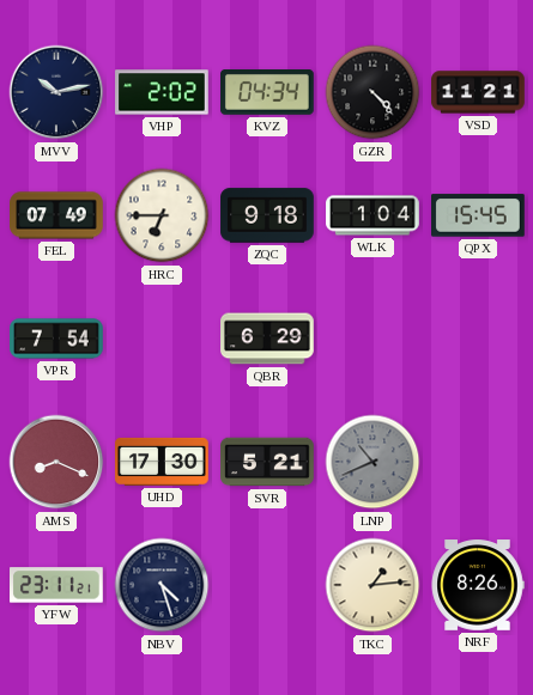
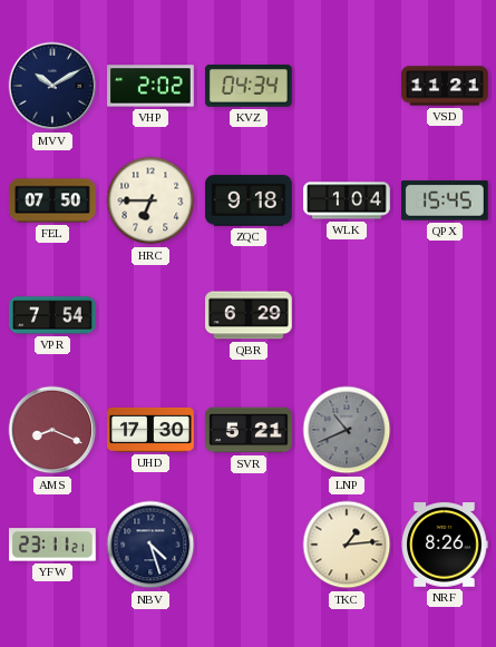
MVV: 10:13 -> 10:10
GZR: 4:23 -> none
FEL: 07:49 -> 07:50
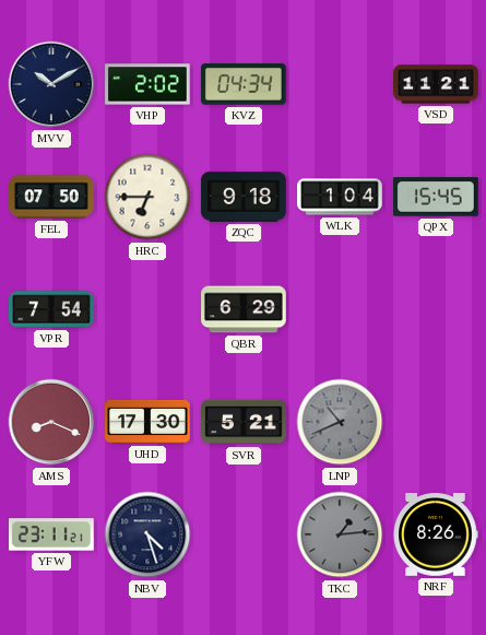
TKC dial: cream -> grey
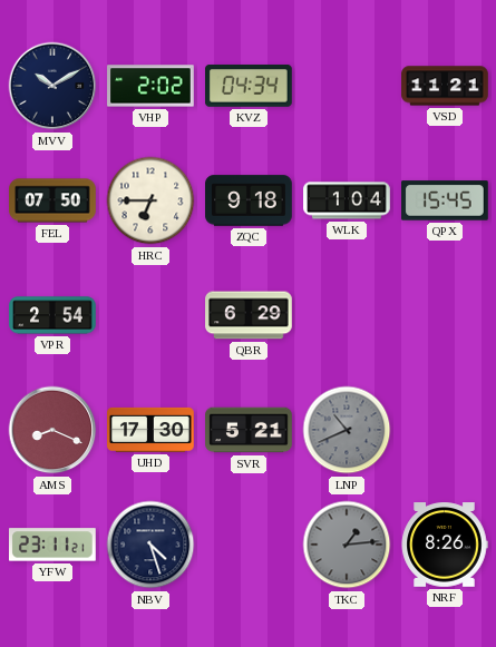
VPR: 7:54 -> 2:54
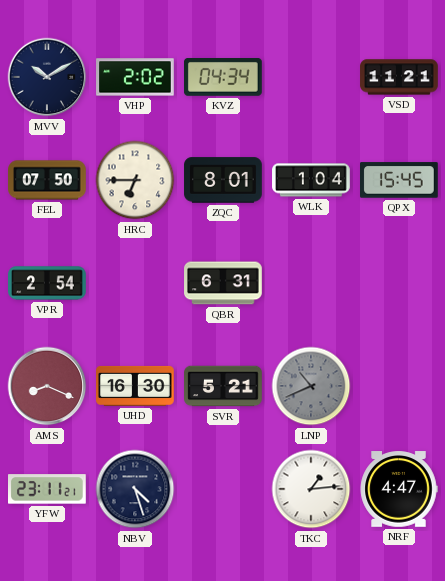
ZQC: 9:18 -> 8:01
QBR: 6:29 -> 6:31
UHD: 17:30 -> 16:30
TKC dial: grey -> white
NRF: 8:26 -> 4:47
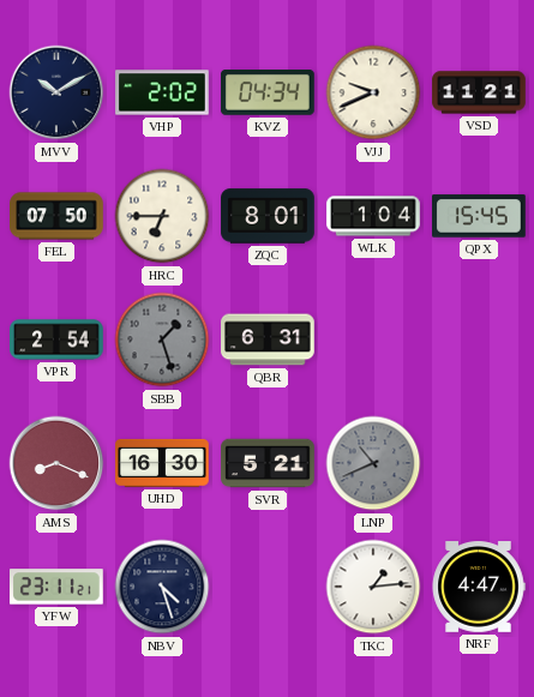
VJJ: none -> 9:41
SBB: none -> 1:27
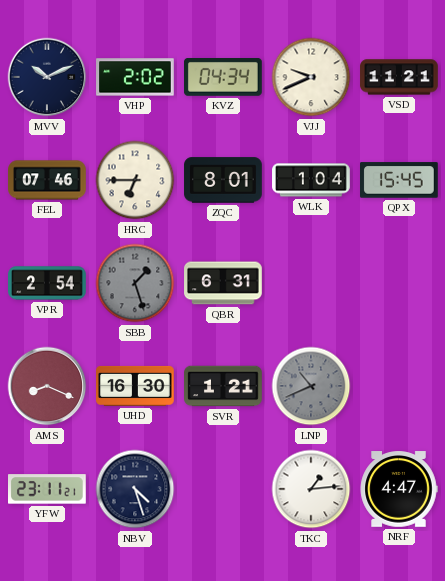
MVV: 10:10 -> 10:11
FEL: 07:50 -> 07:46
SVR: 5:21 -> 1:21
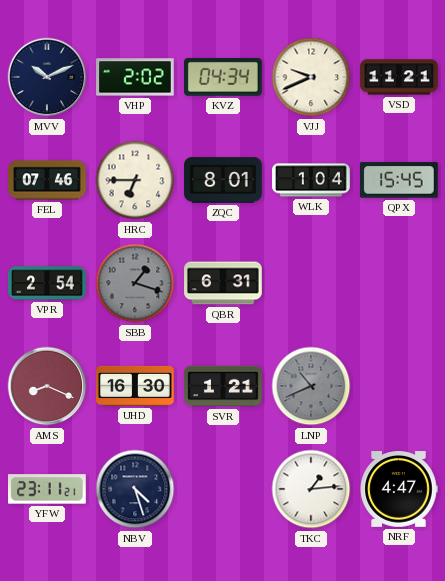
SBB: 1:27 -> 1:18
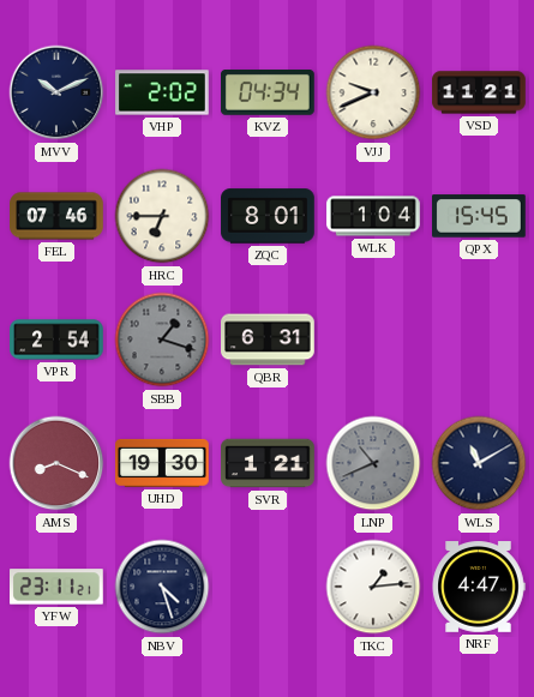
UHD: 16:30 -> 19:30
WLS: none -> 11:10
